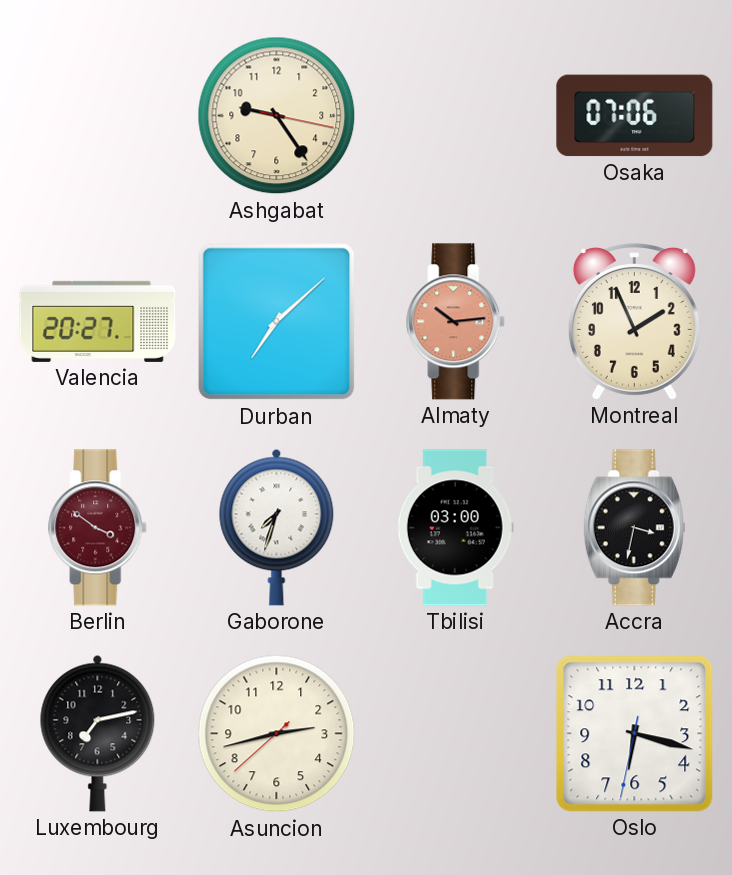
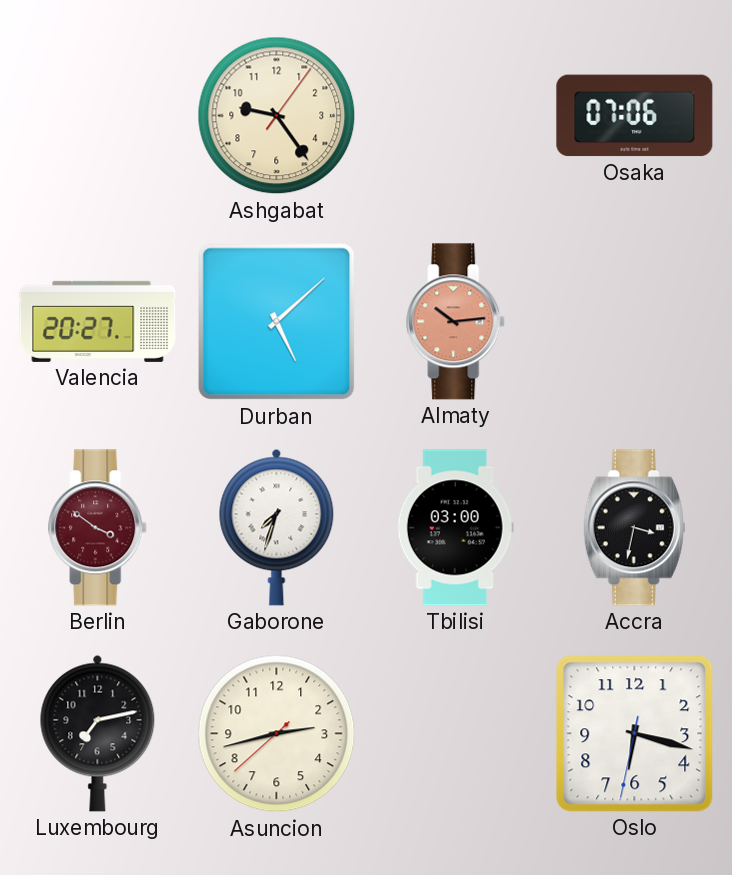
Ashgabat: 9:24:17 -> 9:24:06
Durban: 7:08 -> 5:08
Montreal: 1:56 -> none
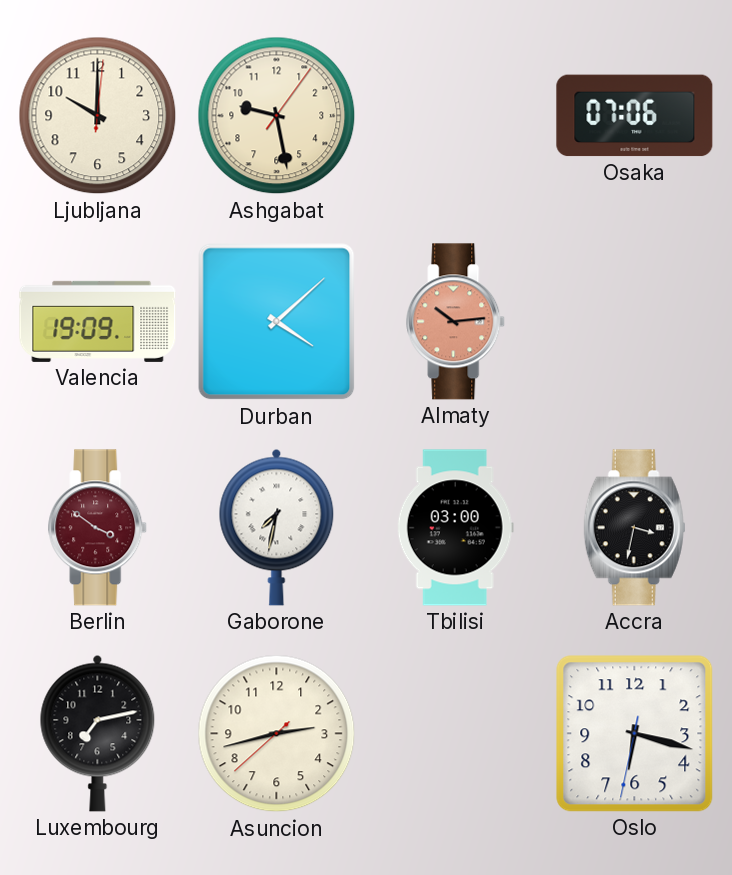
Ljubljana: none -> 10:00
Ashgabat: 9:24 -> 9:28
Valencia: 20:27 -> 19:09
Durban: 5:08 -> 4:08
Gaborone: 7:33 -> 7:32
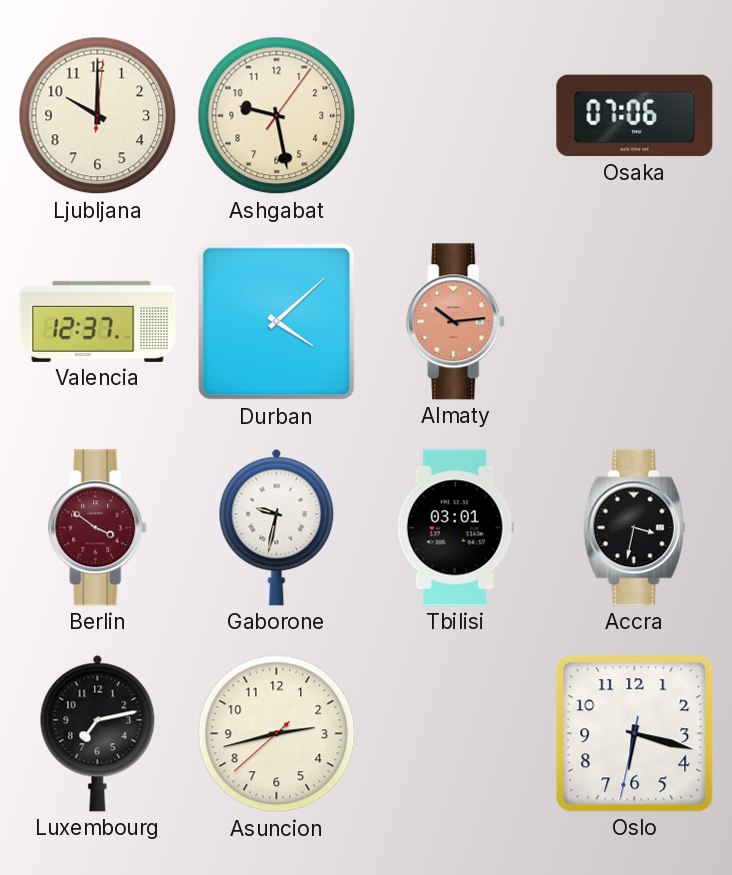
Valencia: 19:09 -> 12:37
Gaborone: 7:32 -> 9:32
Tbilisi: 03:00 -> 03:01
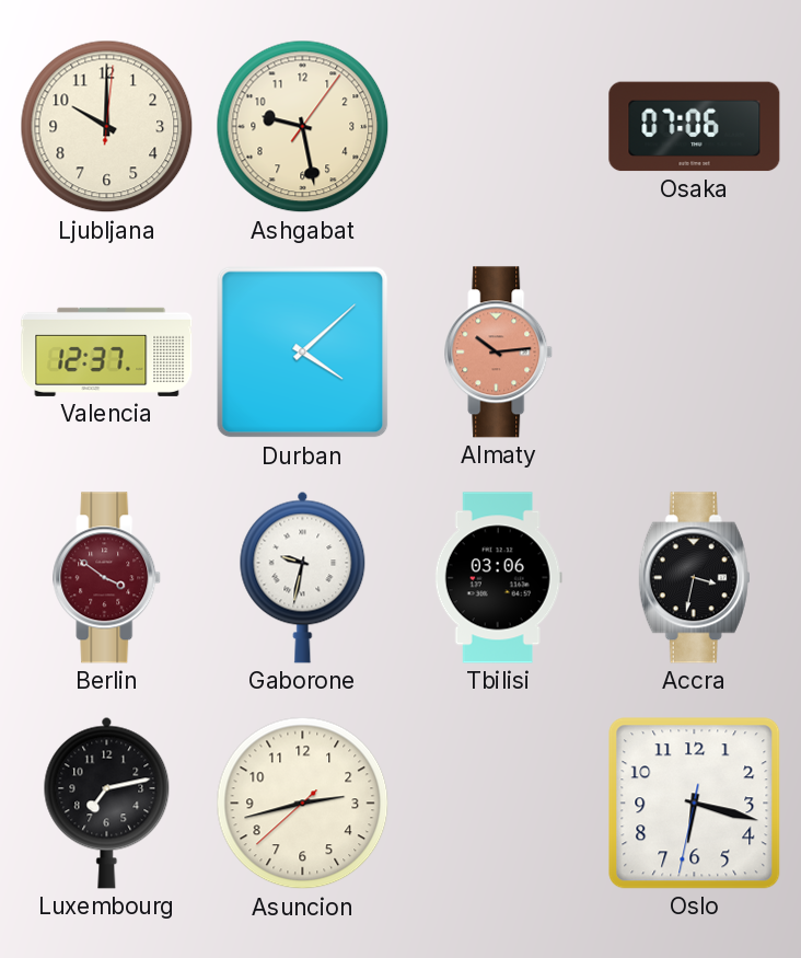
Tbilisi: 03:01 -> 03:06
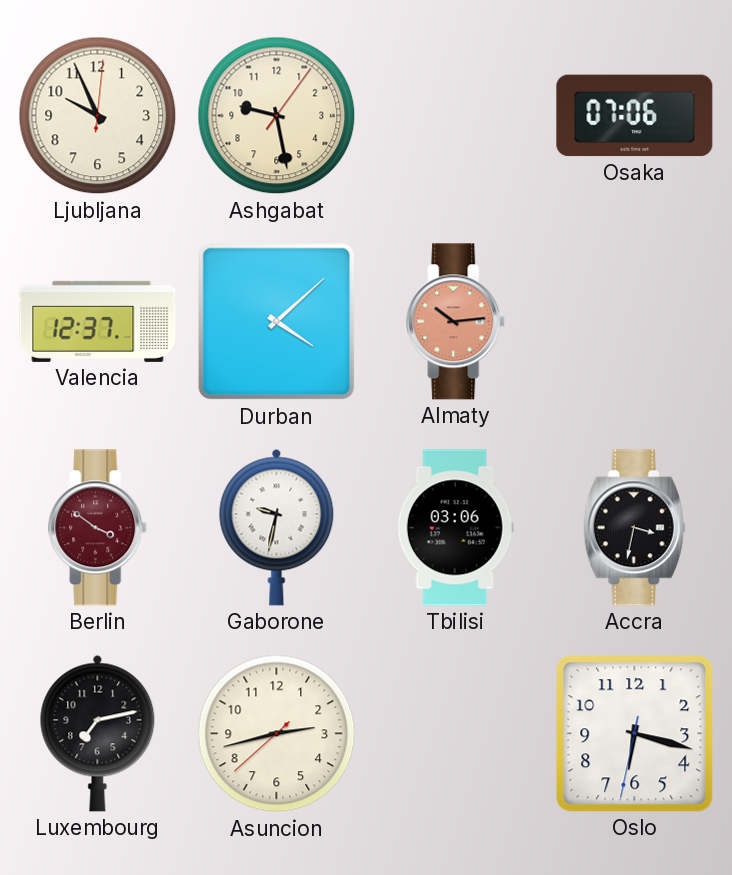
Ljubljana: 10:00 -> 9:56
